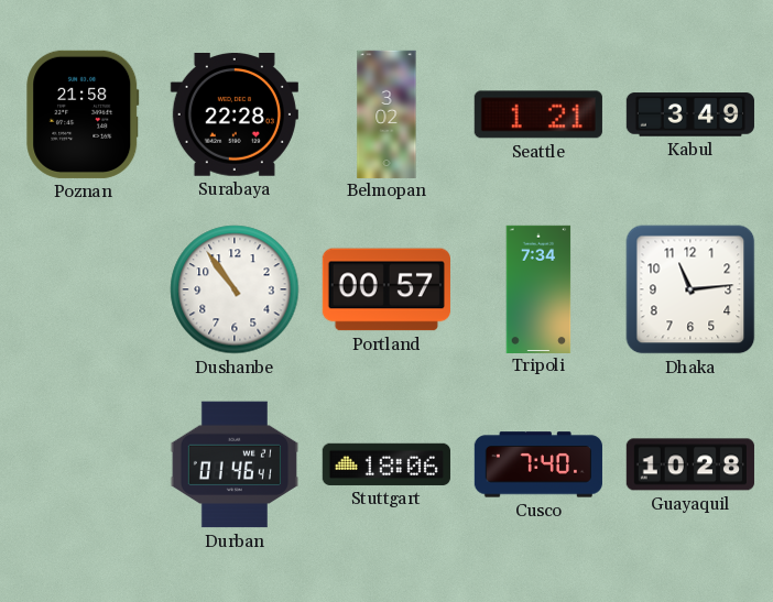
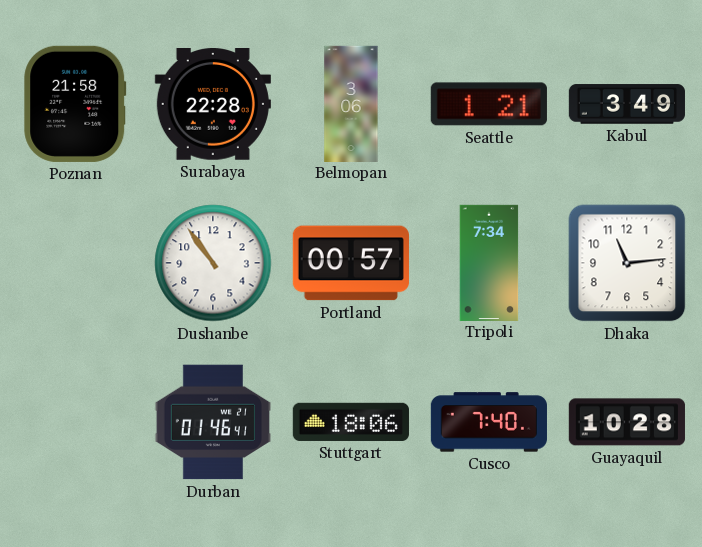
Belmopan: 3:02 -> 3:06
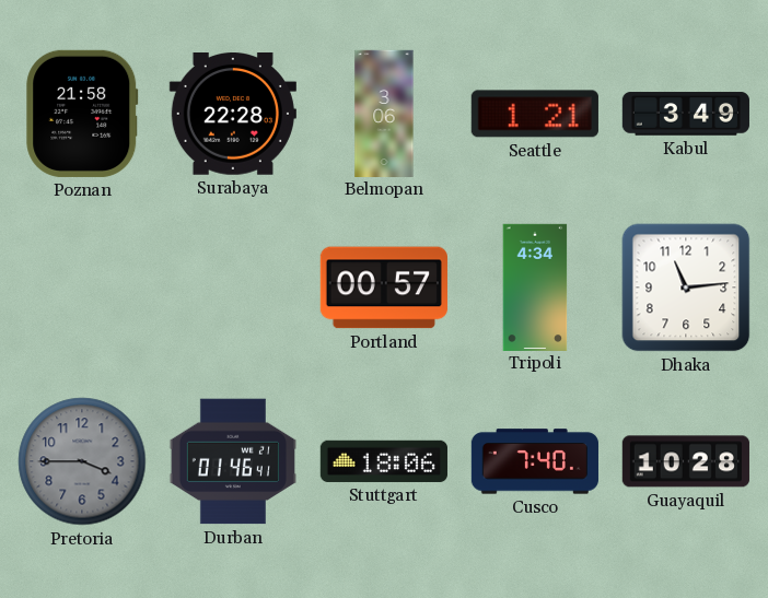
Dushanbe: 10:54 -> none
Tripoli: 7:34 -> 4:34
Pretoria: none -> 3:45
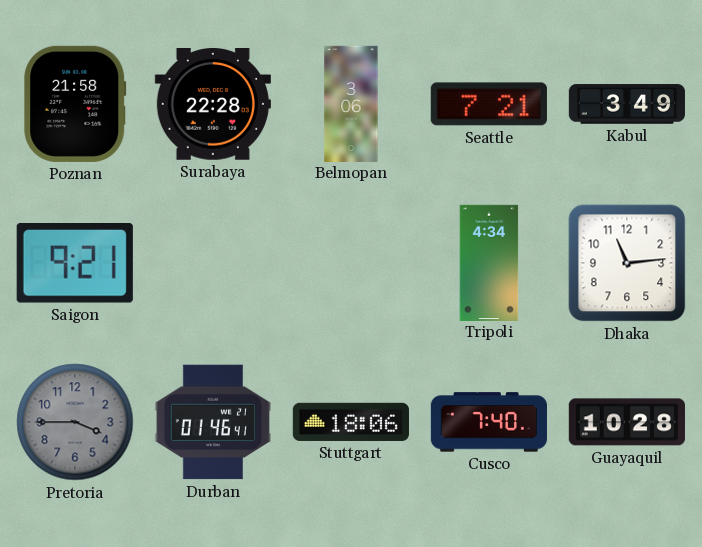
Seattle: 1:21 -> 7:21
Saigon: none -> 9:21
Portland: 00:57 -> none
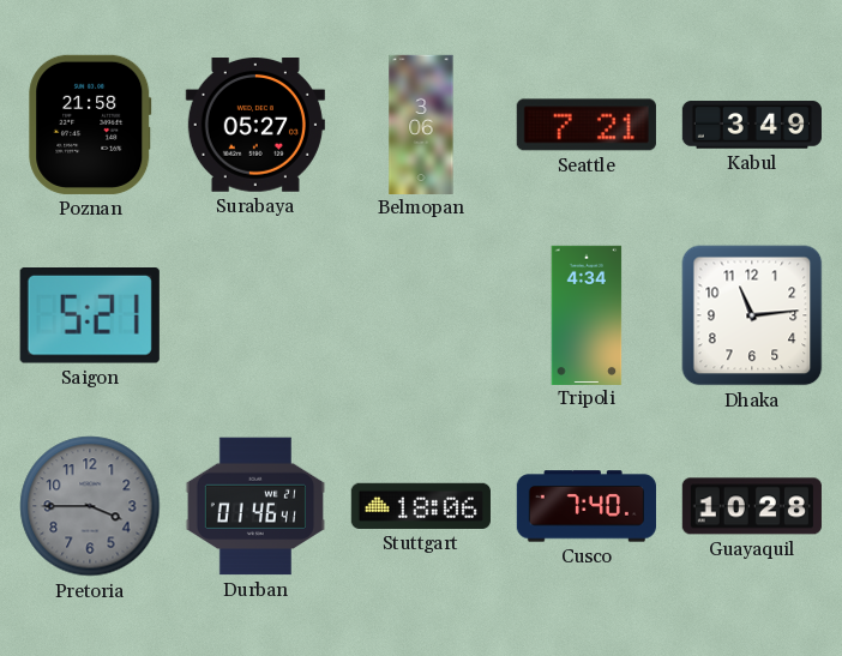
Surabaya: 22:28 -> 05:27
Saigon: 9:21 -> 5:21
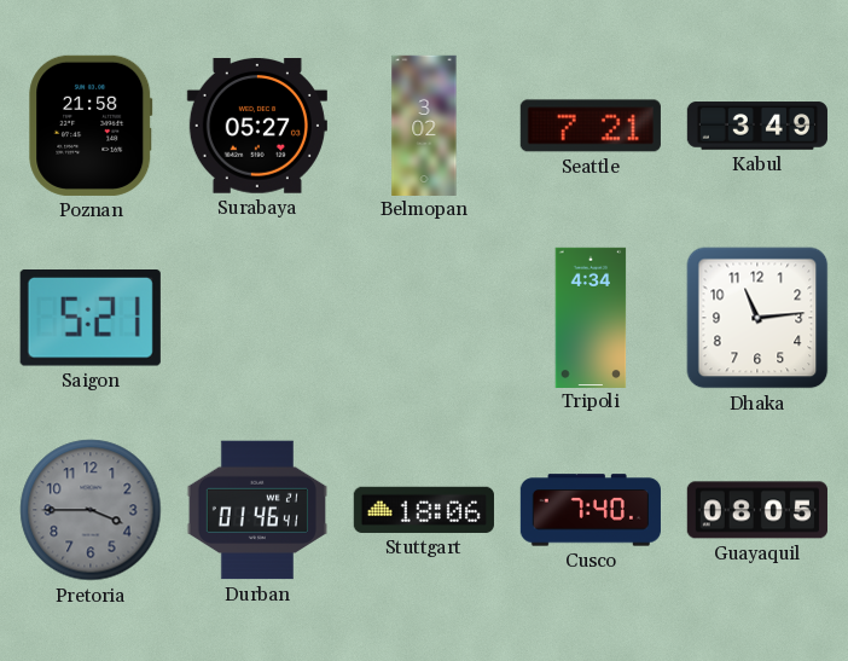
Belmopan: 3:06 -> 3:02
Guayaquil: 10:28 -> 08:05
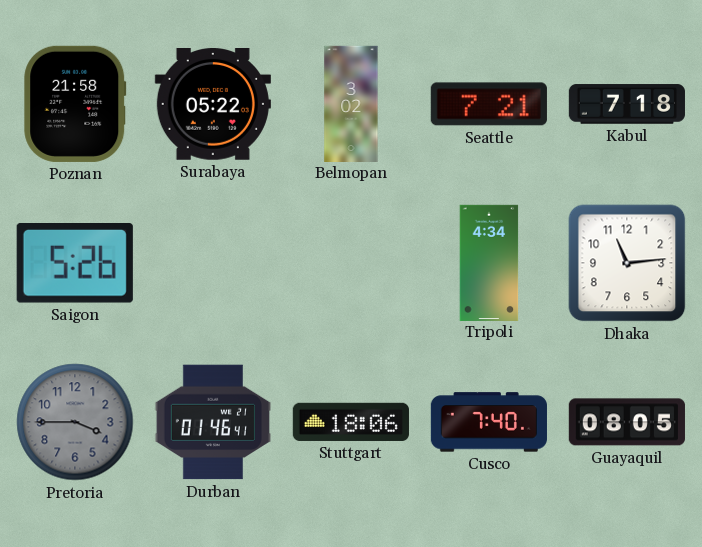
Surabaya: 05:27 -> 05:22
Kabul: 3:49 -> 7:18
Saigon: 5:21 -> 5:26
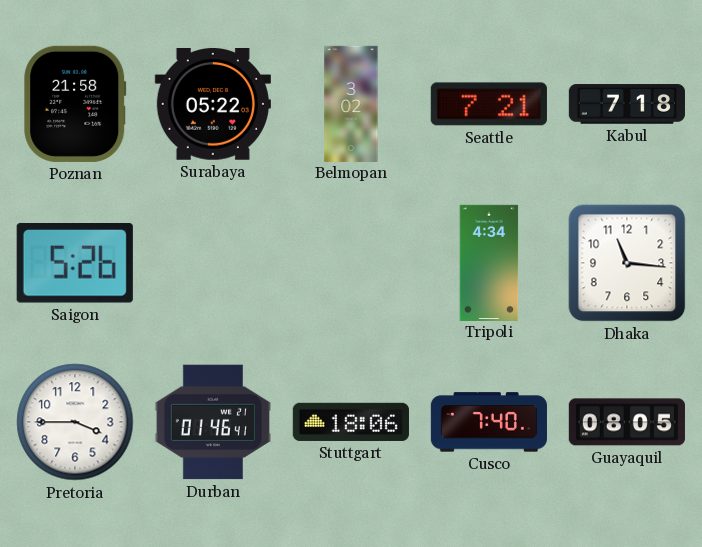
Dhaka: 11:14 -> 11:16
Pretoria dial: grey -> white
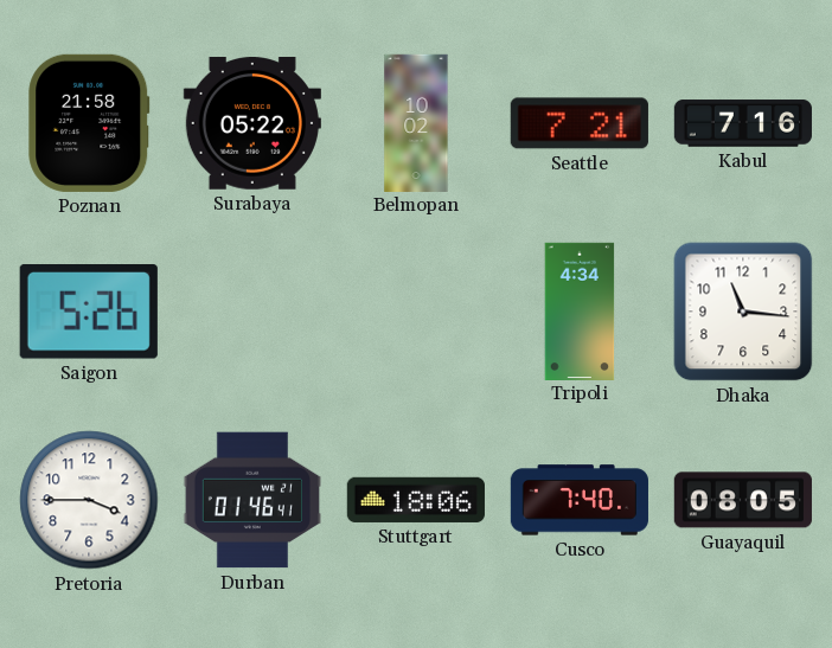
Belmopan: 3:02 -> 10:02
Kabul: 7:18 -> 7:16
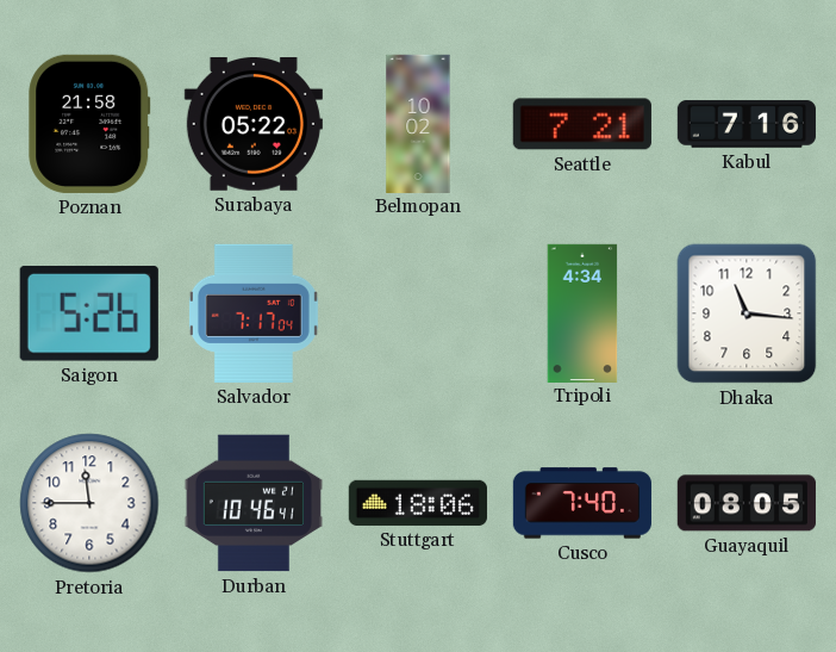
Salvador: none -> 7:17
Pretoria: 3:45 -> 11:45
Durban: 01:46 -> 10:46
